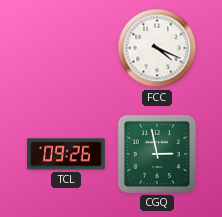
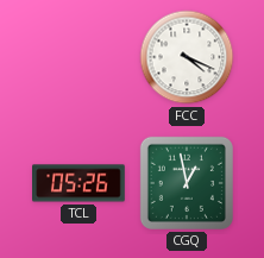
TCL: 09:26 -> 05:26
CGQ: 2:58 -> 12:58
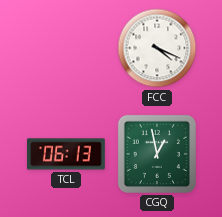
TCL: 05:26 -> 06:13
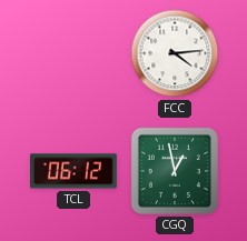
FCC: 4:19 -> 4:14
TCL: 06:13 -> 06:12
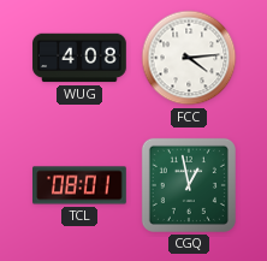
WUG: none -> 4:08
TCL: 06:12 -> 08:01
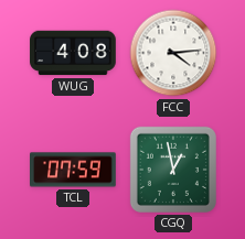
TCL: 08:01 -> 07:59
